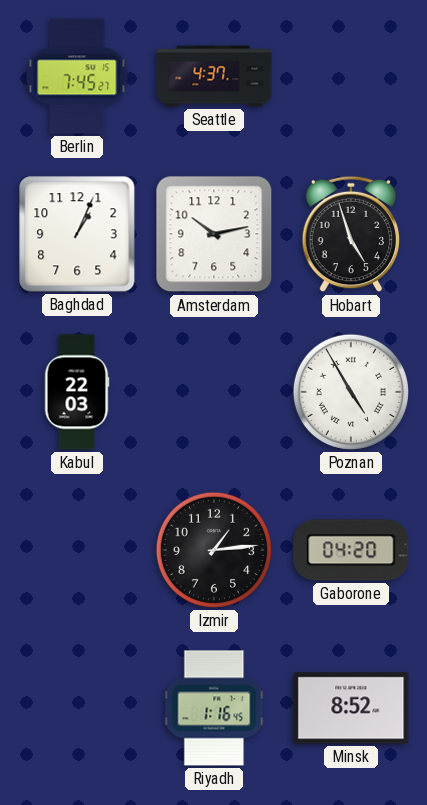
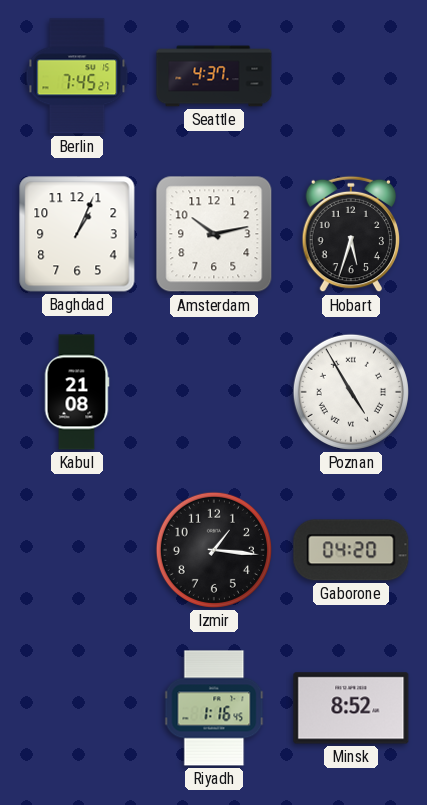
Hobart: 4:57 -> 5:33
Kabul: 22:03 -> 21:08
Izmir: 1:14 -> 1:16
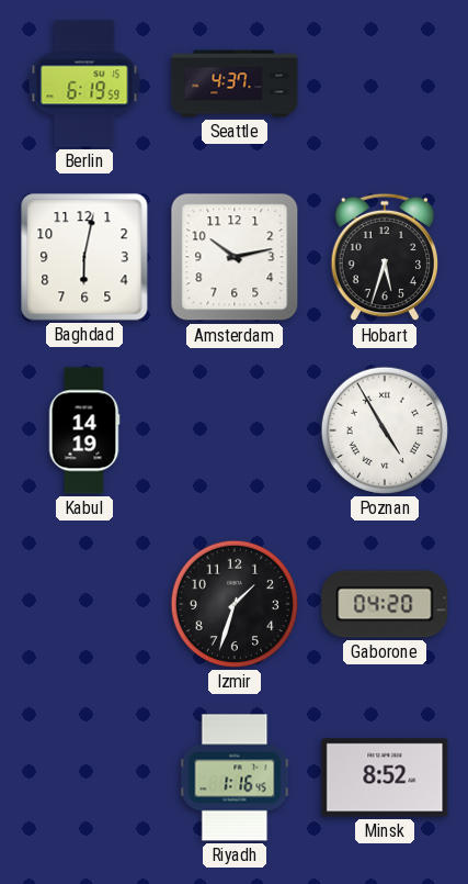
Berlin: 7:45 -> 6:19
Baghdad: 1:04 -> 6:02
Kabul: 21:08 -> 14:19
Izmir: 1:16 -> 1:33
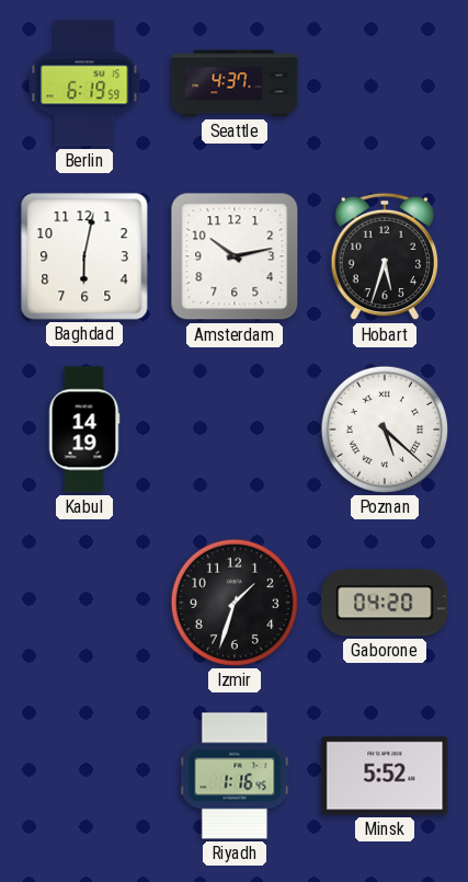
Poznan: 4:55 -> 5:22
Minsk: 8:52 -> 5:52
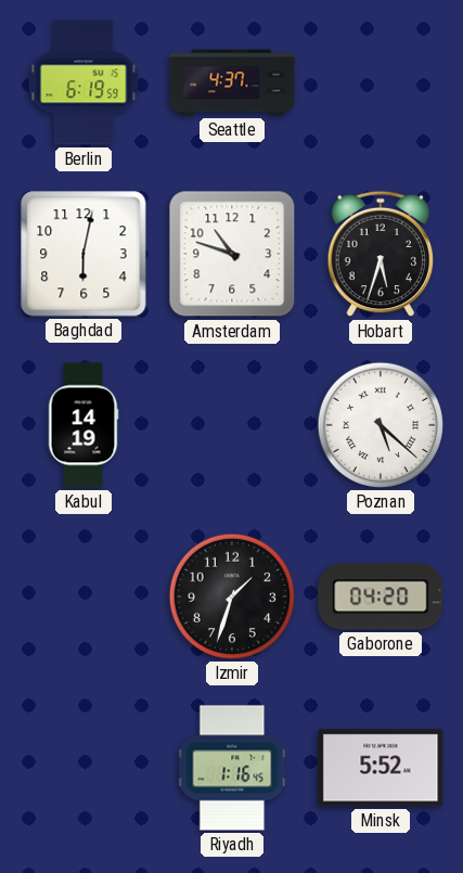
Amsterdam: 10:13 -> 10:48
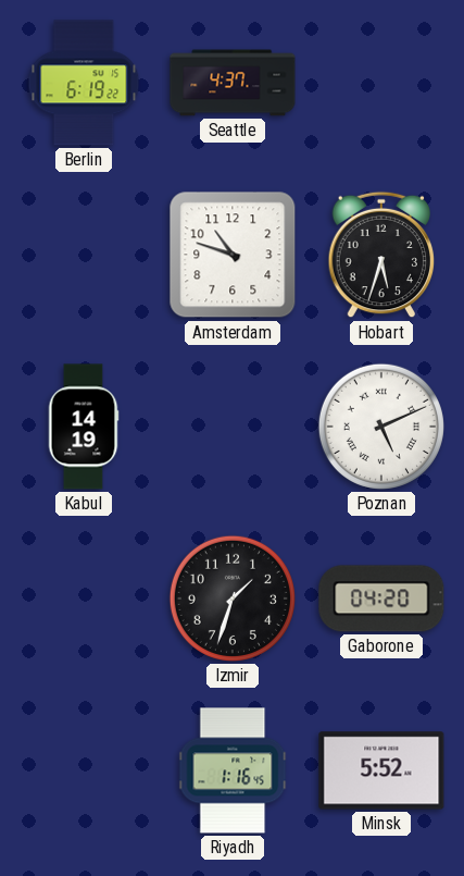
Berlin: 6:19:59 -> 6:19:22
Baghdad: 6:02 -> none
Poznan: 5:22 -> 5:11
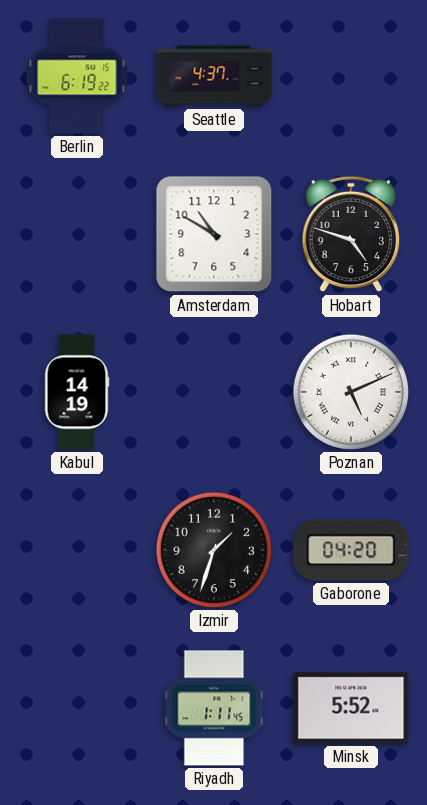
Amsterdam: 10:48 -> 10:50
Hobart: 5:33 -> 4:48
Riyadh: 1:16 -> 1:11
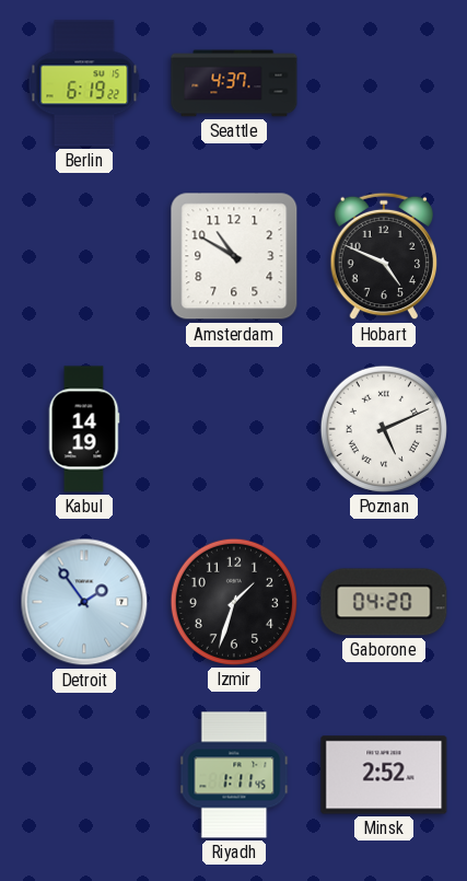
Hobart: 4:48 -> 4:49
Detroit: none -> 1:54
Minsk: 5:52 -> 2:52
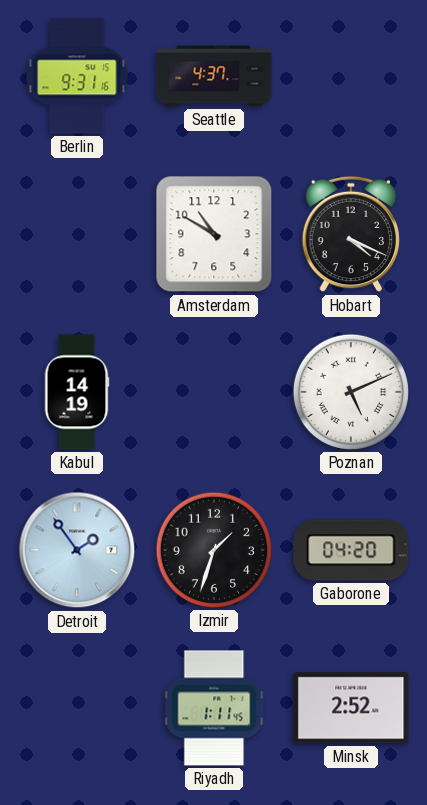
Berlin: 6:19 -> 9:31
Hobart: 4:49 -> 4:19
